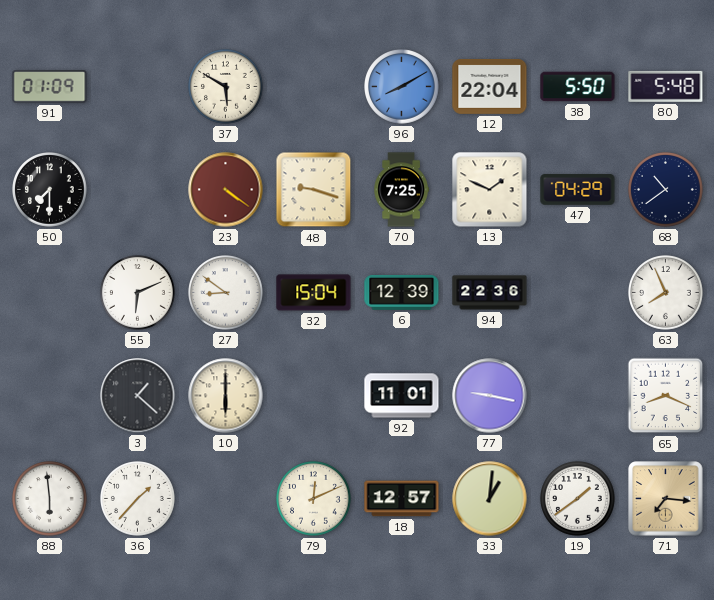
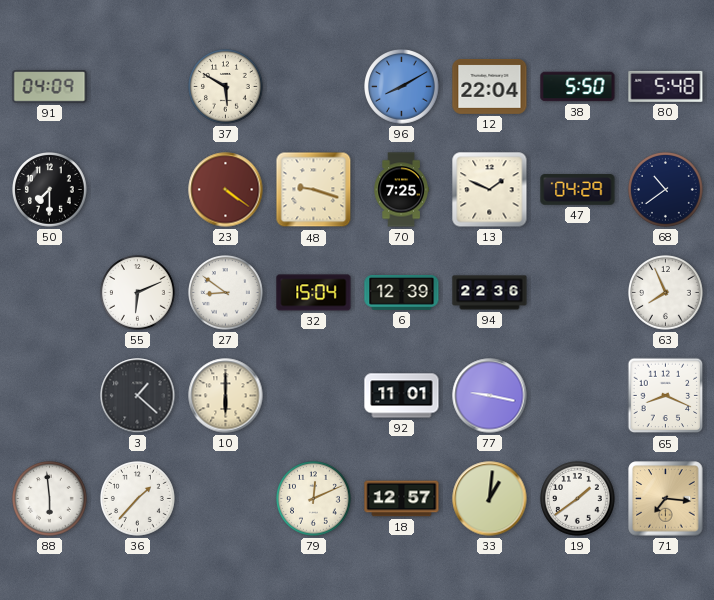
91: 01:09 -> 04:09
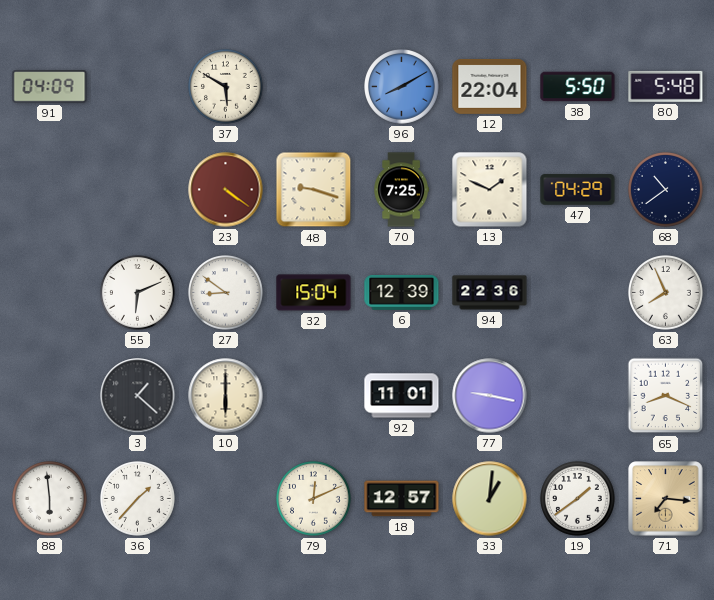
50: 7:30 -> none
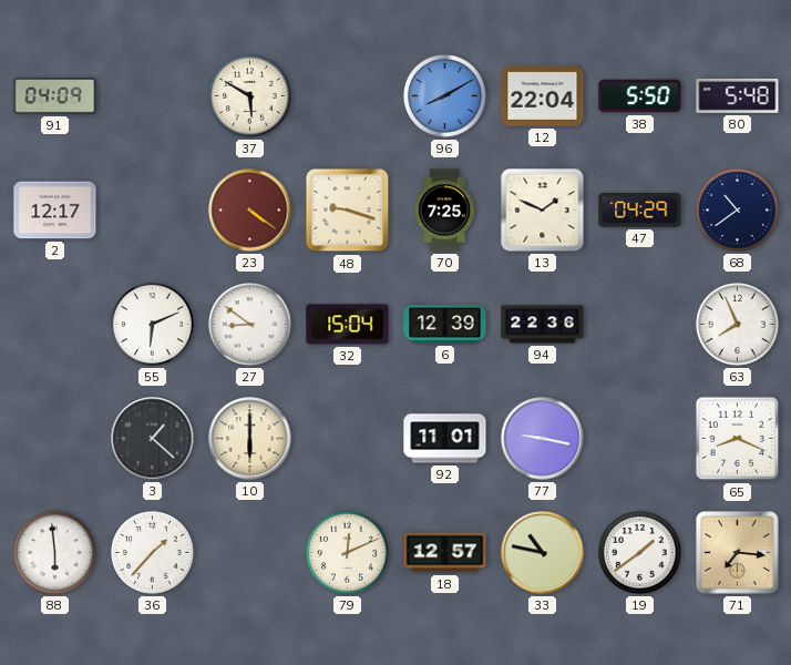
2: none -> 12:17
33: 1:01 -> 10:47
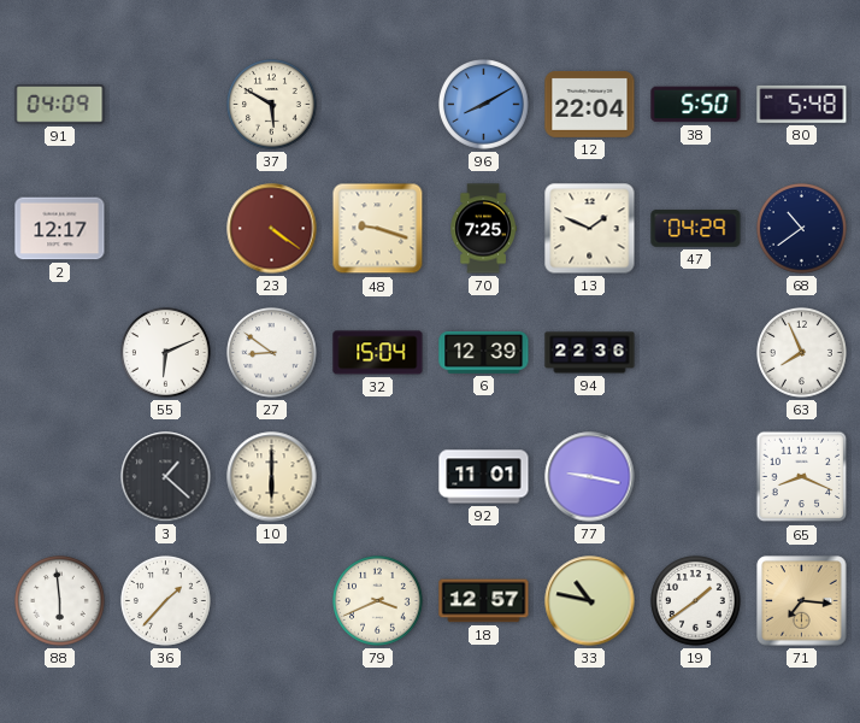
79: 12:11 -> 3:41
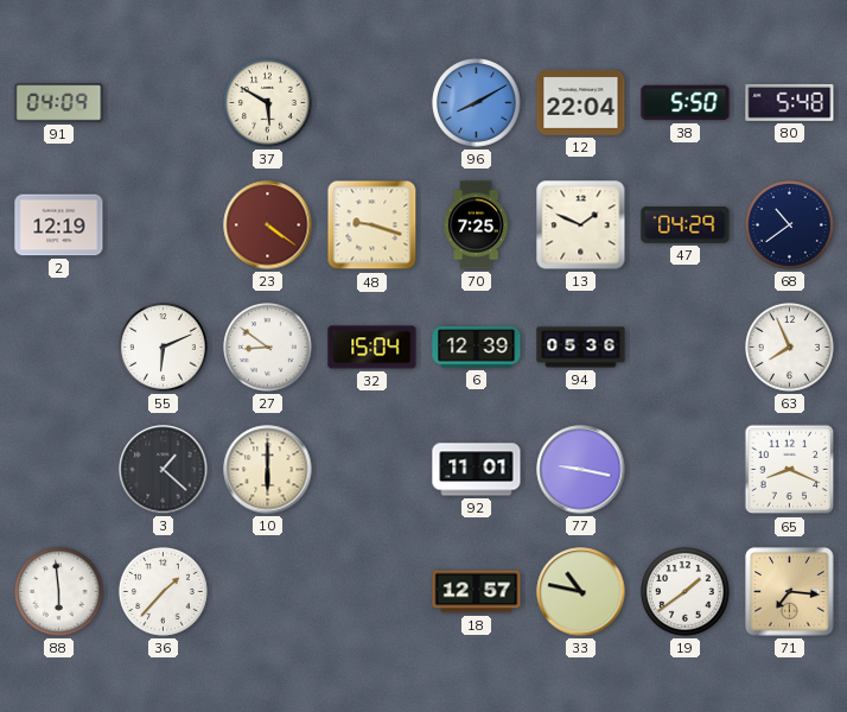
2: 12:17 -> 12:19
94: 22:36 -> 05:36
79: 3:41 -> none
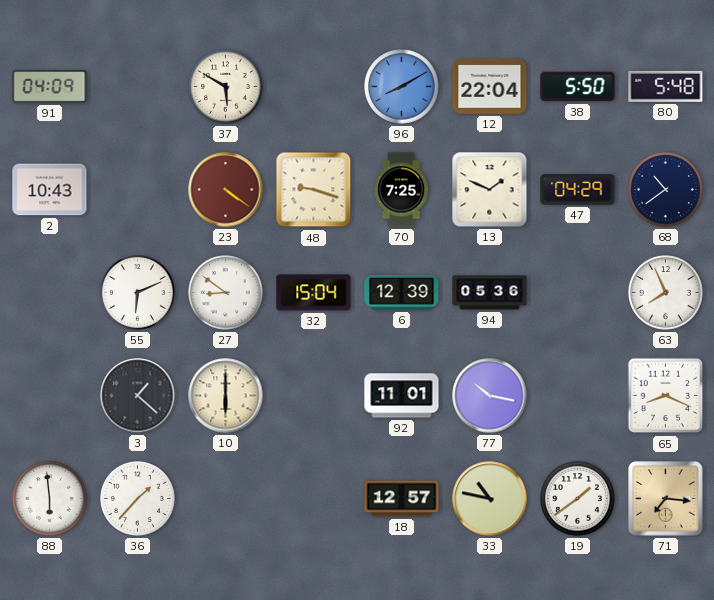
2: 12:19 -> 10:43
77: 9:17 -> 10:17
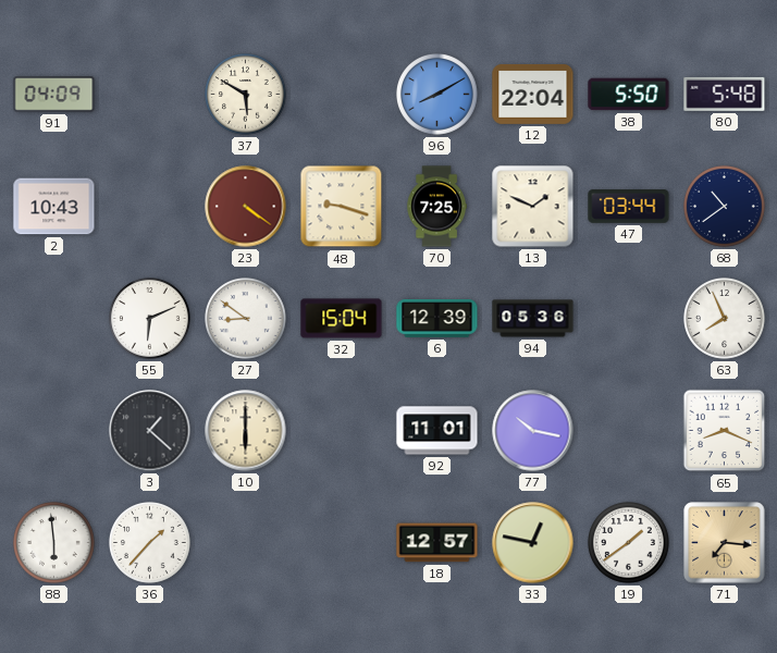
47: 04:29 -> 03:44
33: 10:47 -> 12:47
